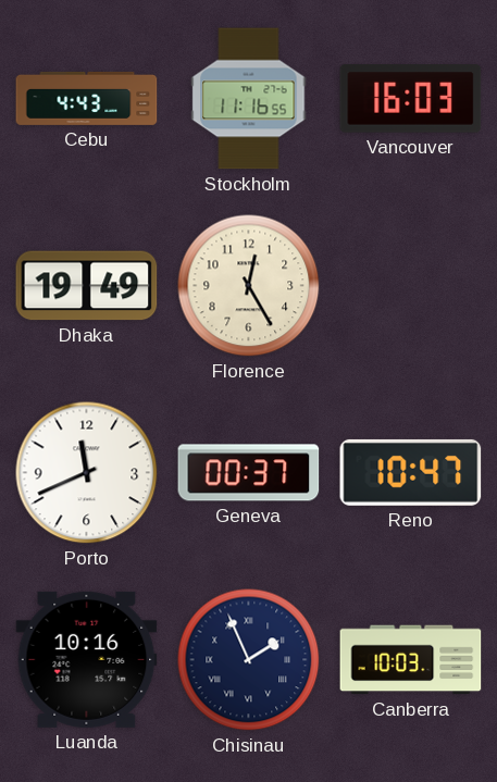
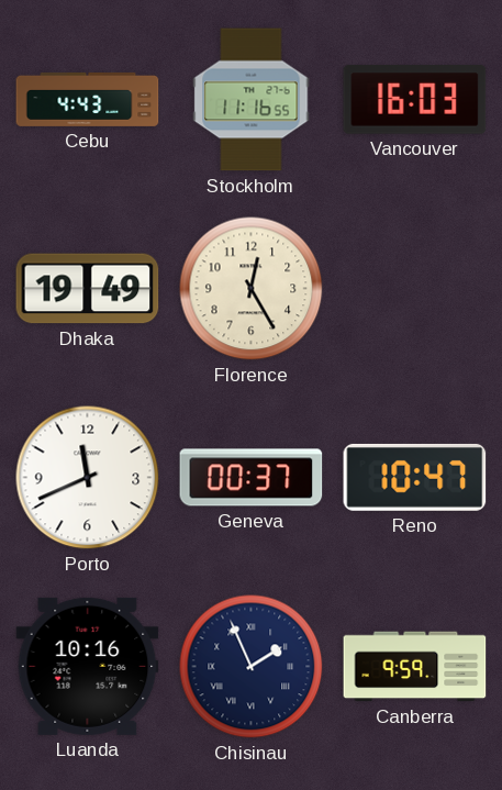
Canberra: 10:03 -> 9:59
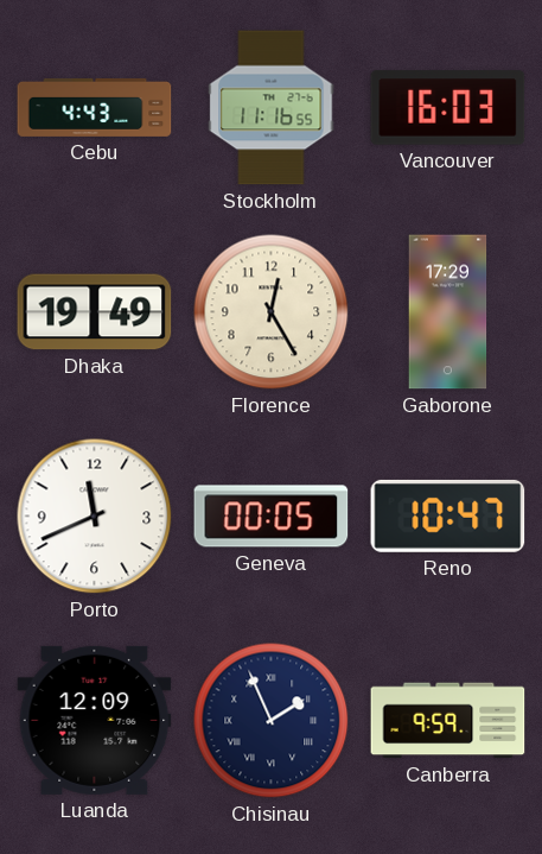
Gaborone: none -> 17:29
Geneva: 00:37 -> 00:05
Luanda: 10:16 -> 12:09
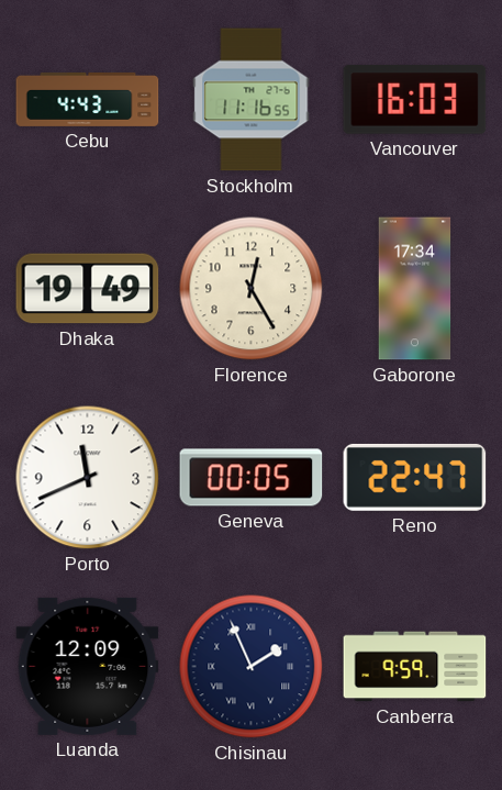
Gaborone: 17:29 -> 17:34
Reno: 10:47 -> 22:47
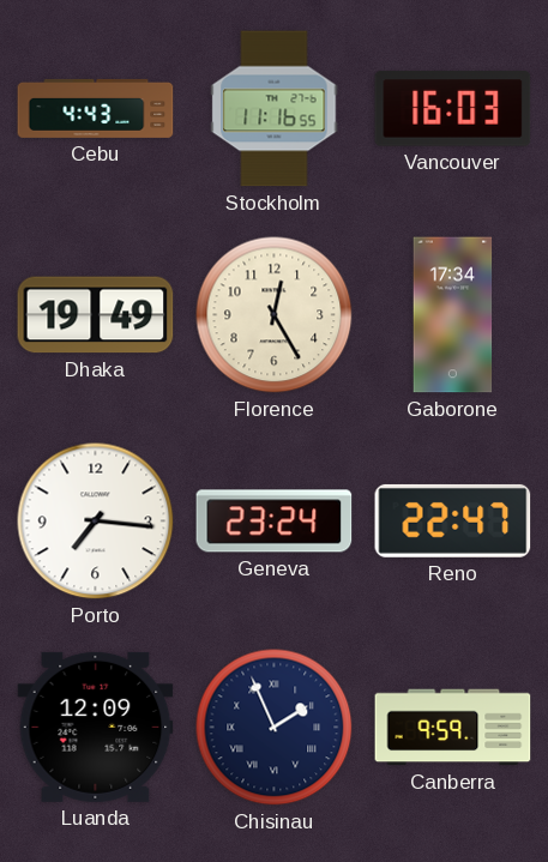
Porto: 11:41 -> 7:16
Geneva: 00:05 -> 23:24
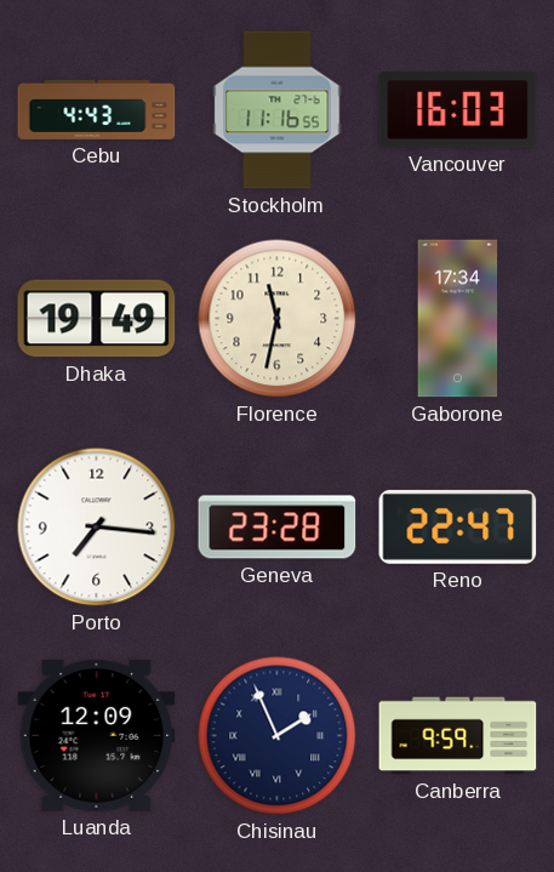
Florence: 12:25 -> 11:32
Geneva: 23:24 -> 23:28
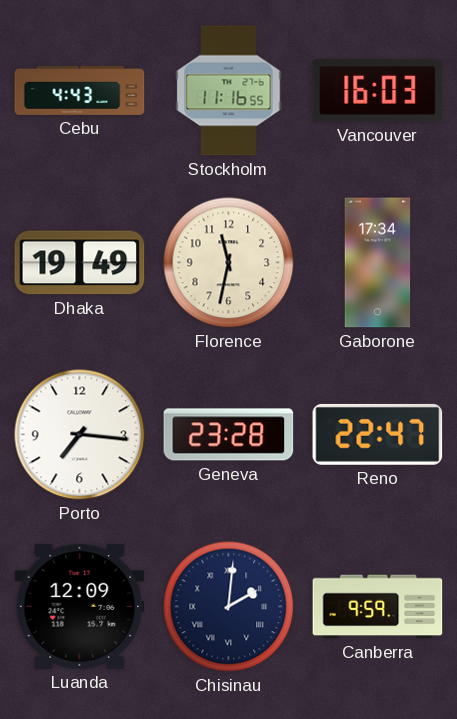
Chisinau: 1:56 -> 2:01
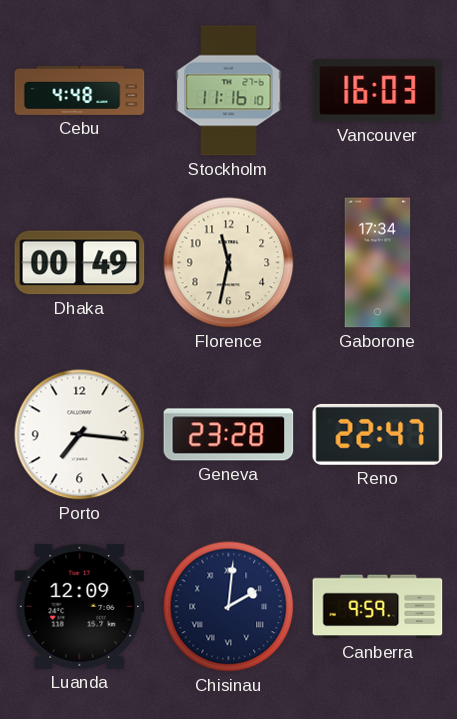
Cebu: 4:43 -> 4:48
Stockholm: 11:16:55 -> 11:16:10
Dhaka: 19:49 -> 00:49
